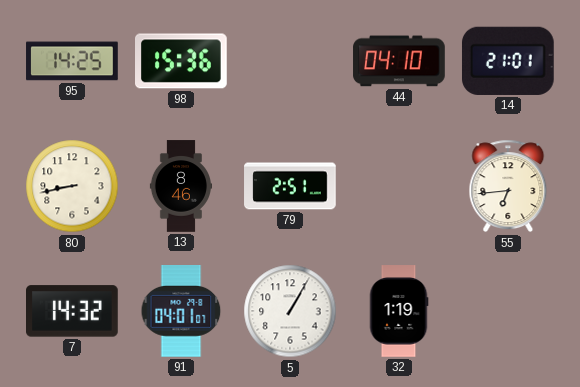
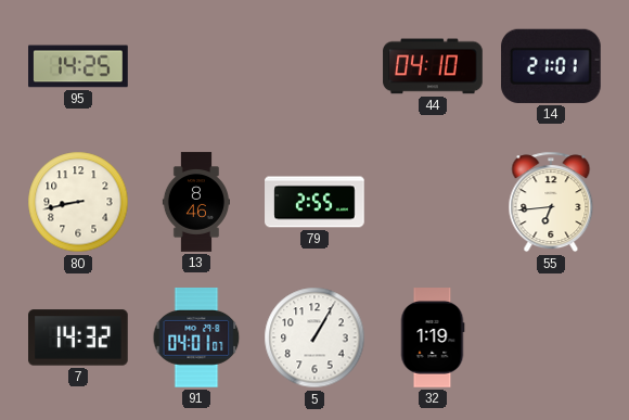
98: 15:36 -> none
79: 2:51 -> 2:55
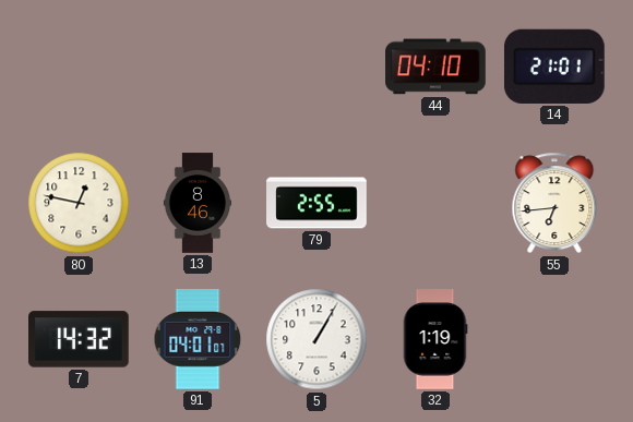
95: 14:25 -> none
80: 8:43 -> 12:47
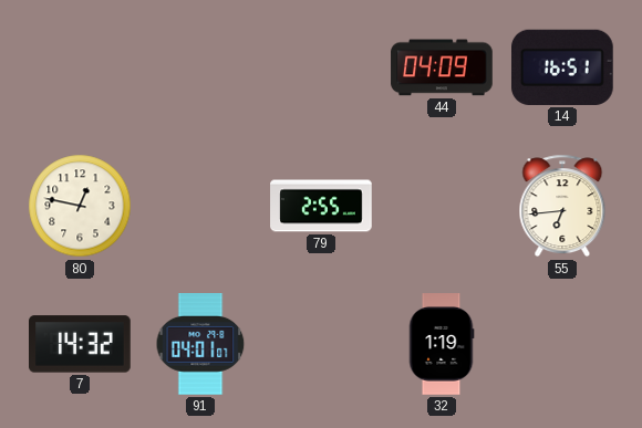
44: 04:10 -> 04:09
14: 21:01 -> 16:51
13: 8:46 -> none
5: 1:05 -> none
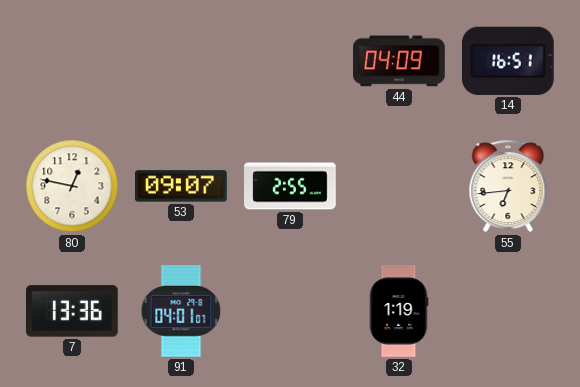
53: none -> 09:07
7: 14:32 -> 13:36
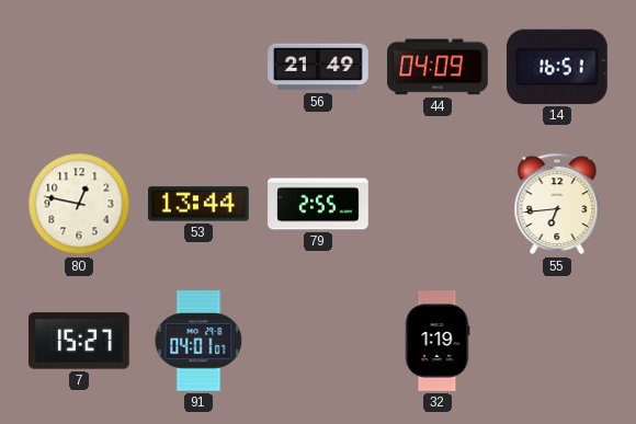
56: none -> 21:49
53: 09:07 -> 13:44
7: 13:36 -> 15:27
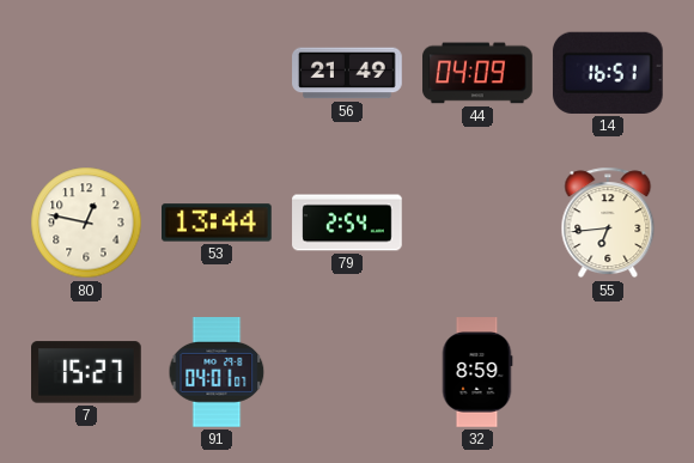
79: 2:55 -> 2:54
32: 1:19 -> 8:59
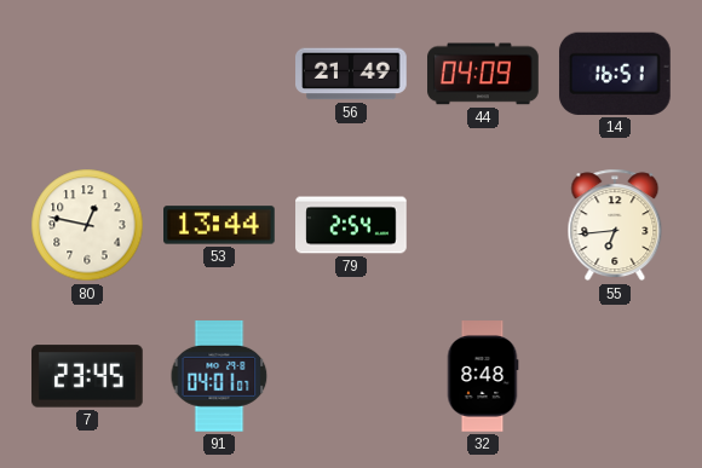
7: 15:27 -> 23:45
32: 8:59 -> 8:48
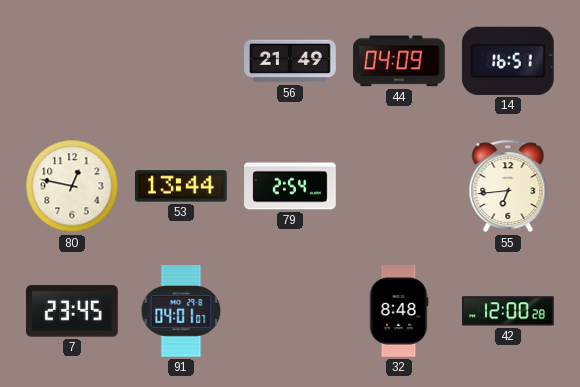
42: none -> 12:00
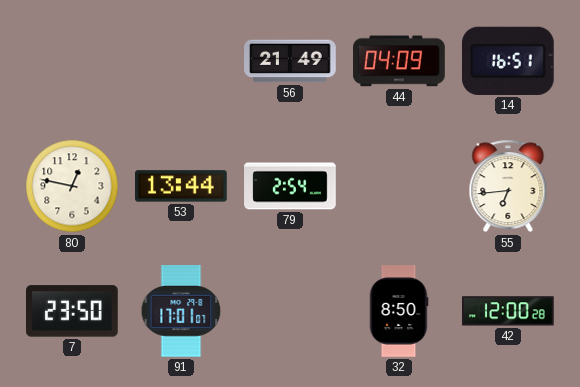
7: 23:45 -> 23:50
91: 04:01 -> 17:01
32: 8:48 -> 8:50
